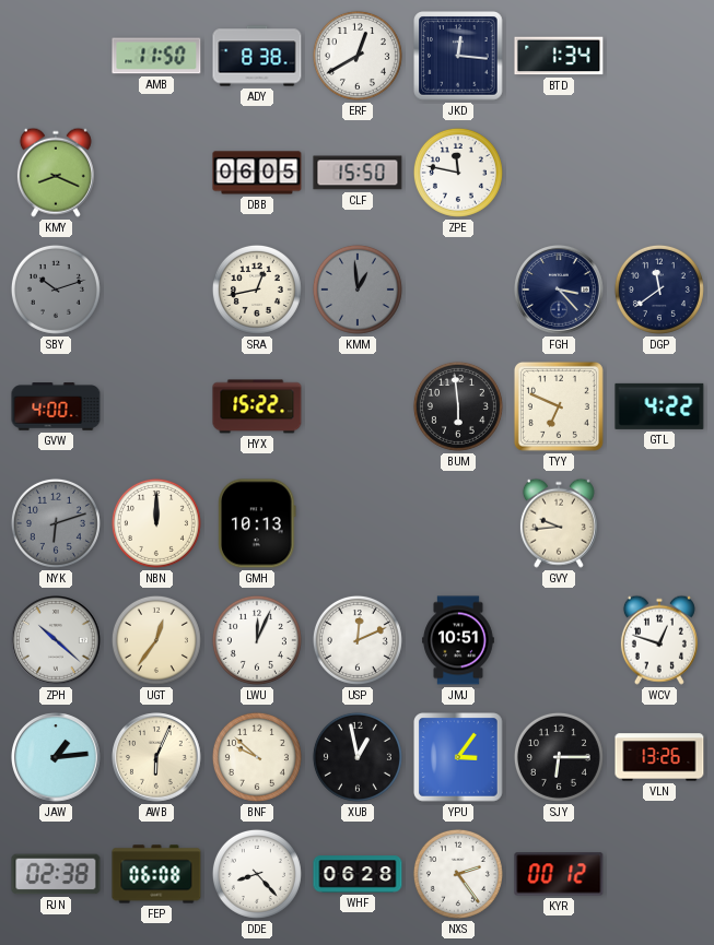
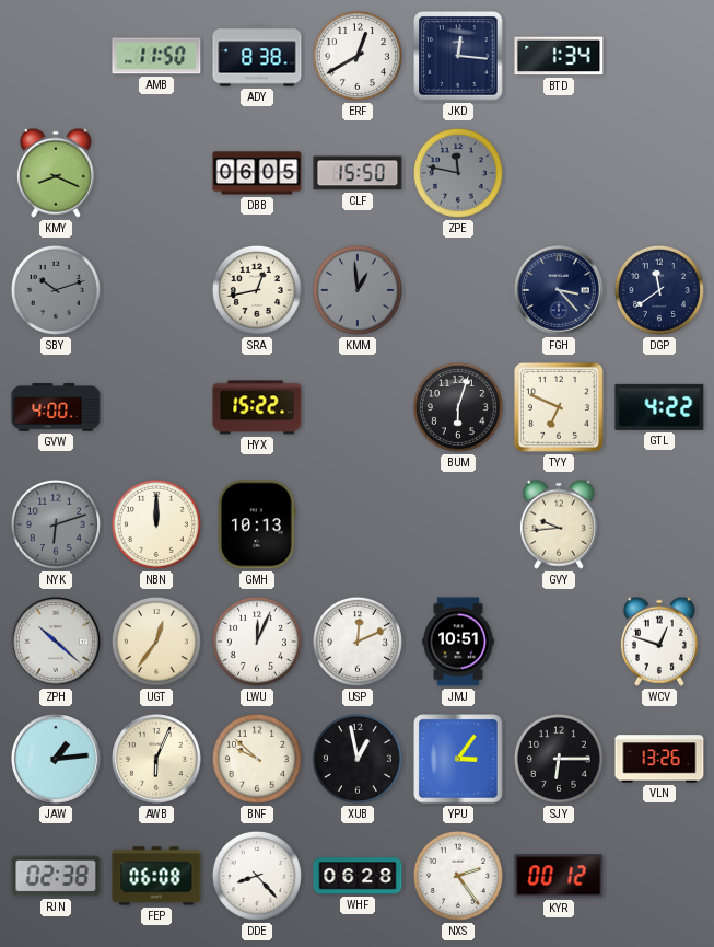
ZPE dial: white -> grey
BUM: 5:59 -> 6:03
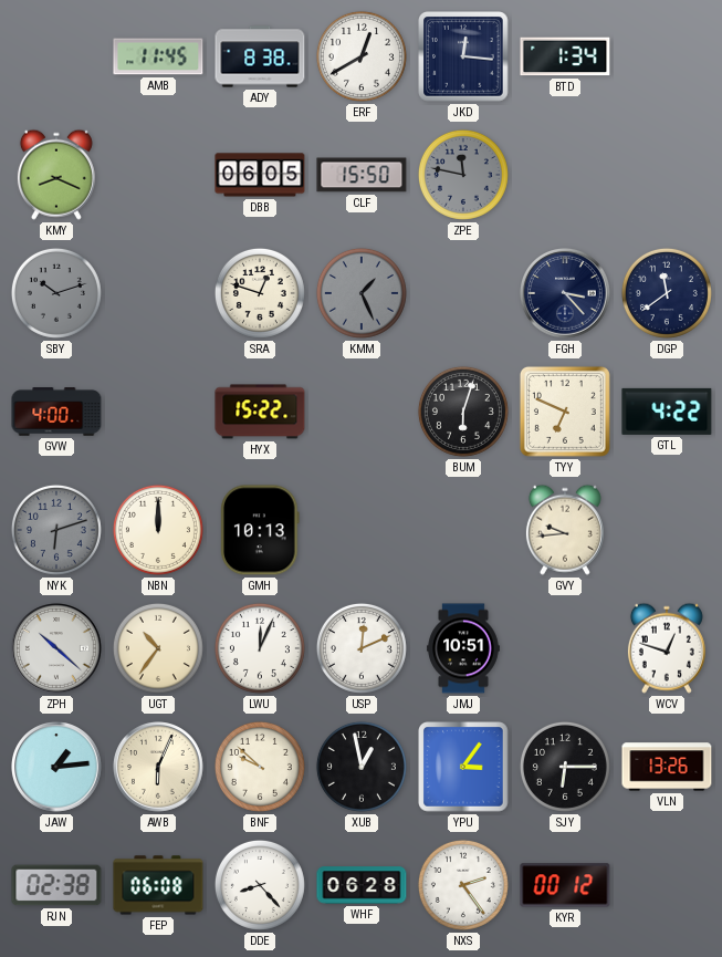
AMB: 11:50 -> 11:45
SRA: 12:43 -> 12:48
KMM: 12:59 -> 1:26
UGT: 12:36 -> 10:36
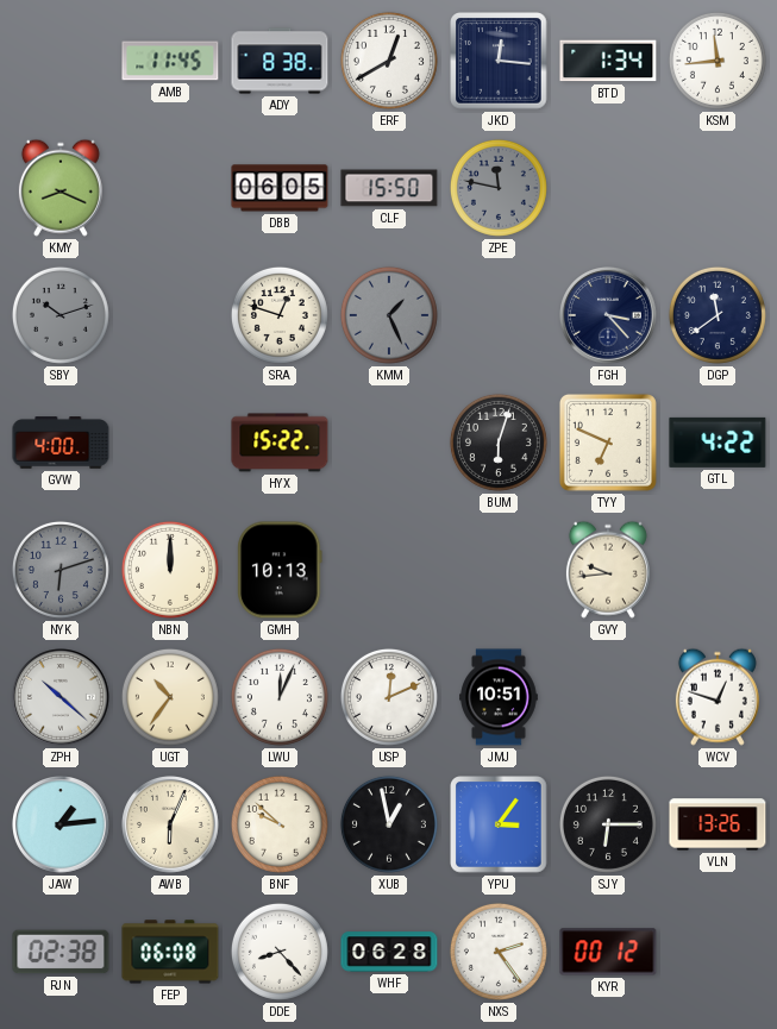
KSM: none -> 11:44
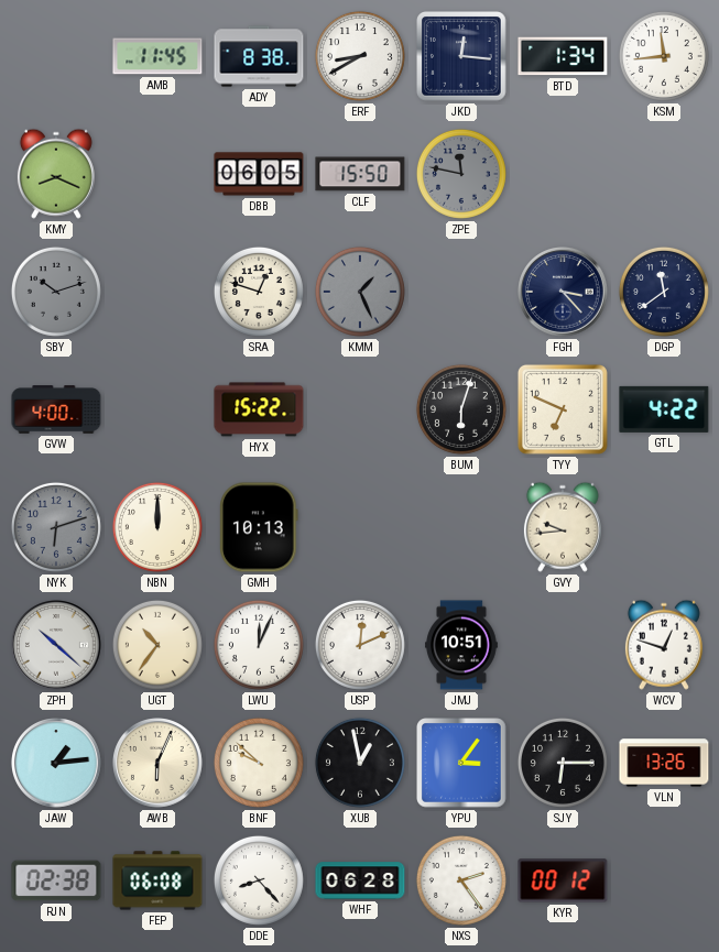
ERF: 12:40 -> 8:40
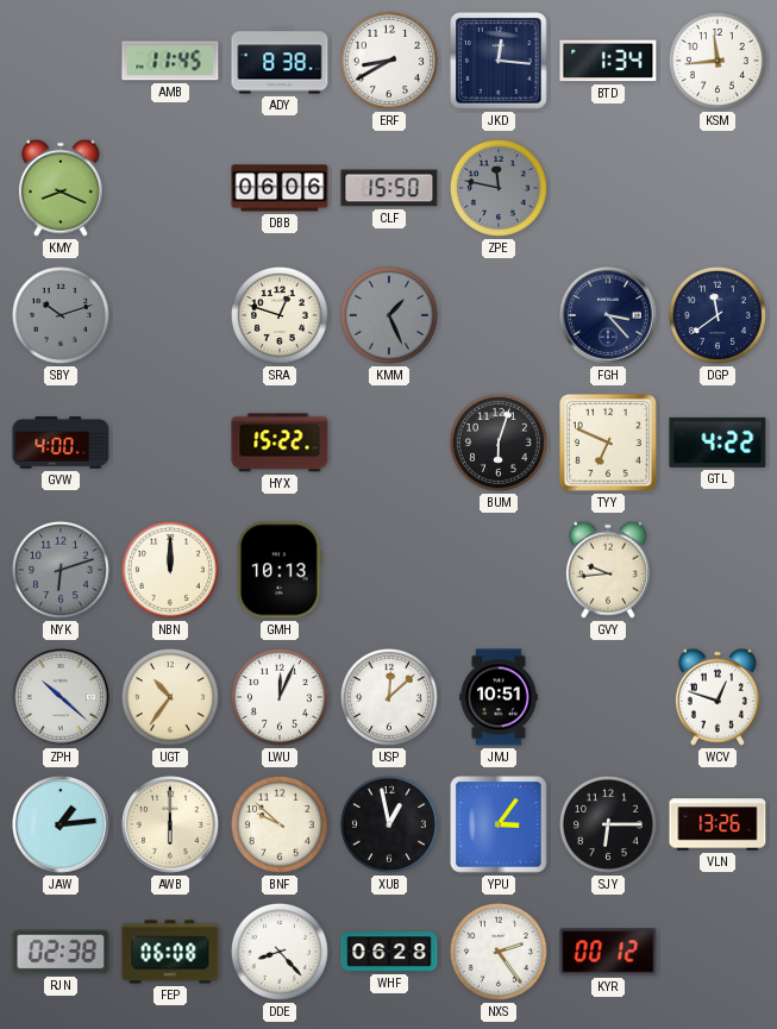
DBB: 06:05 -> 06:06
USP: 12:11 -> 12:08
AWB: 6:04 -> 6:00
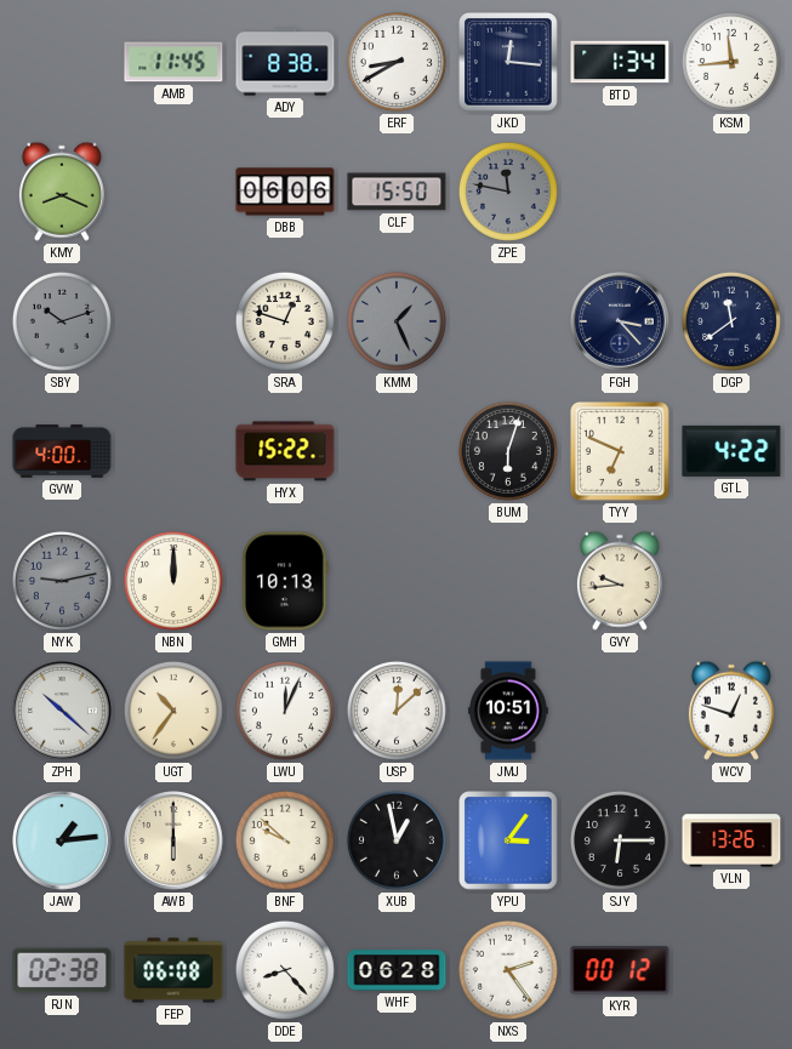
NYK: 6:12 -> 9:13
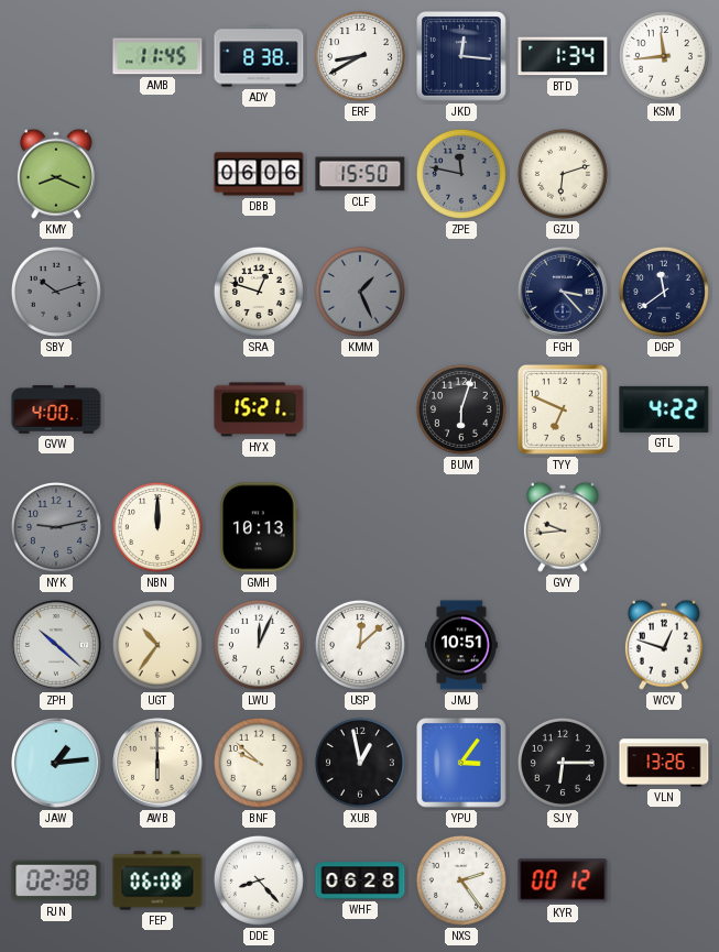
GZU: none -> 6:12
HYX: 15:22 -> 15:21
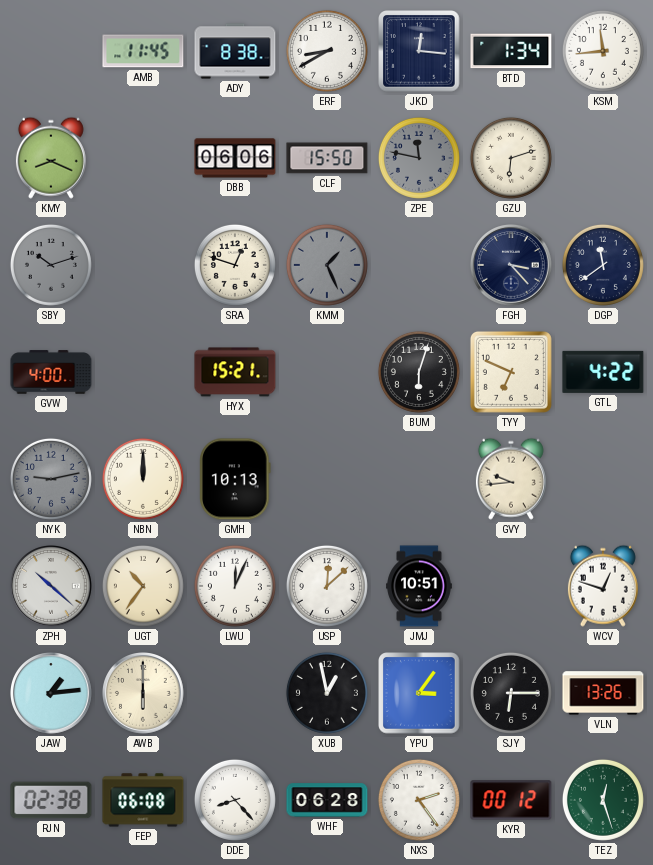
BNF: 9:52 -> none
TEZ: none -> 12:27
